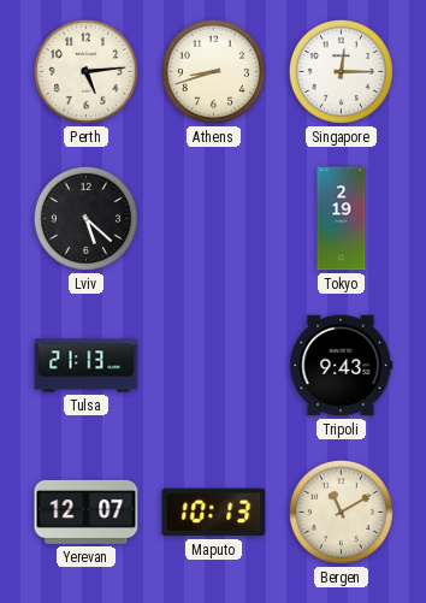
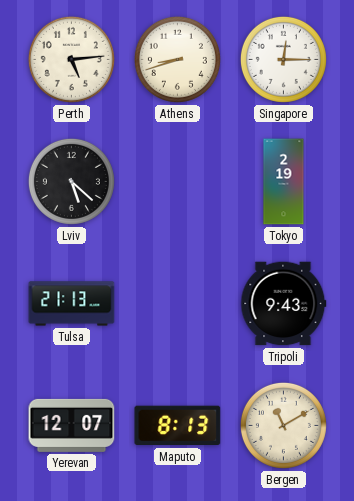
Maputo: 10:13 -> 8:13
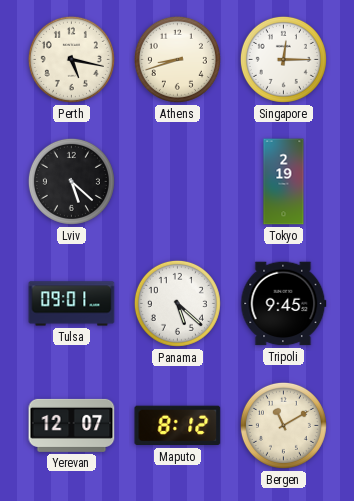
Perth: 5:14 -> 5:17
Tulsa: 21:13 -> 09:01
Panama: none -> 5:22
Tripoli: 9:43 -> 9:45
Maputo: 8:13 -> 8:12
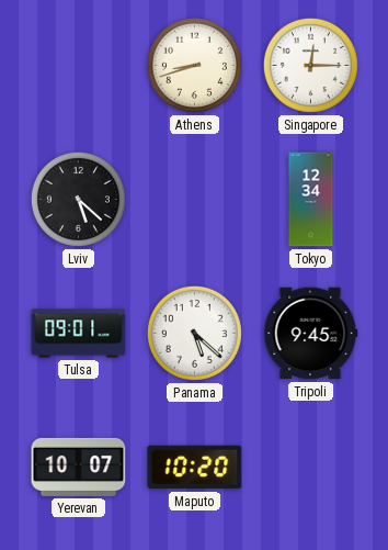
Perth: 5:17 -> none
Tokyo: 2:19 -> 12:34
Yerevan: 12:07 -> 10:07
Maputo: 8:12 -> 10:20
Bergen: 11:10 -> none
